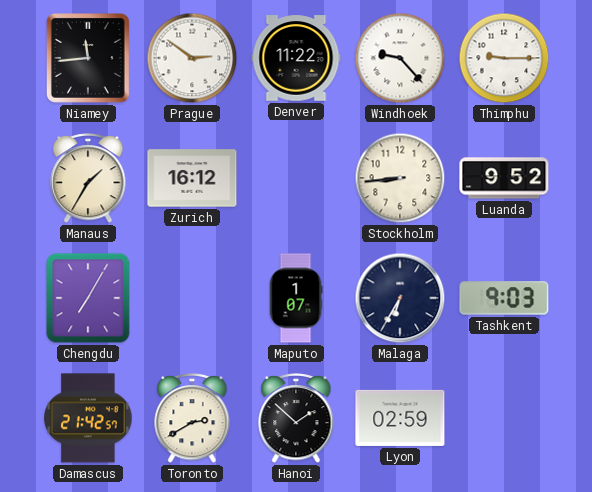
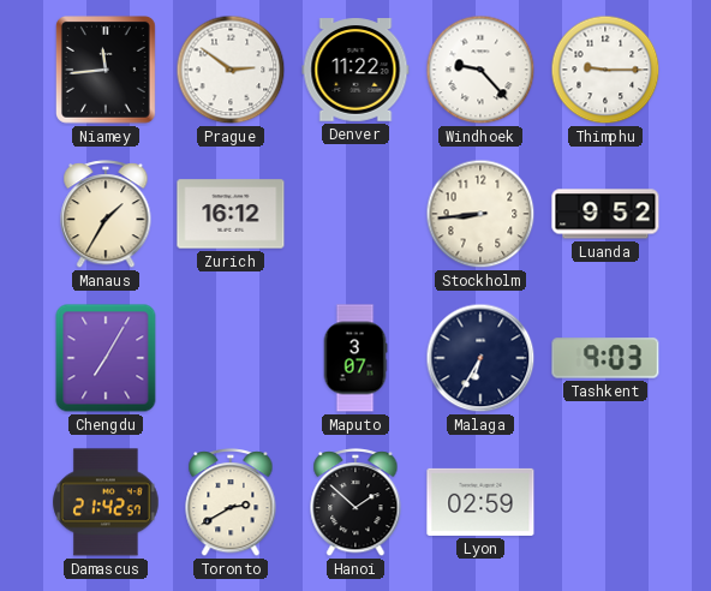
Maputo: 1:07 -> 3:07
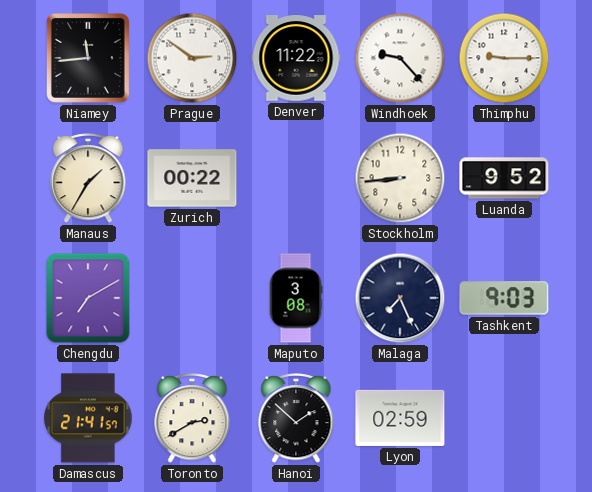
Zurich: 16:12 -> 00:22
Chengdu: 7:05 -> 7:10
Maputo: 3:07 -> 3:08
Malaga: 6:35 -> 7:26
Damascus: 21:42 -> 21:41
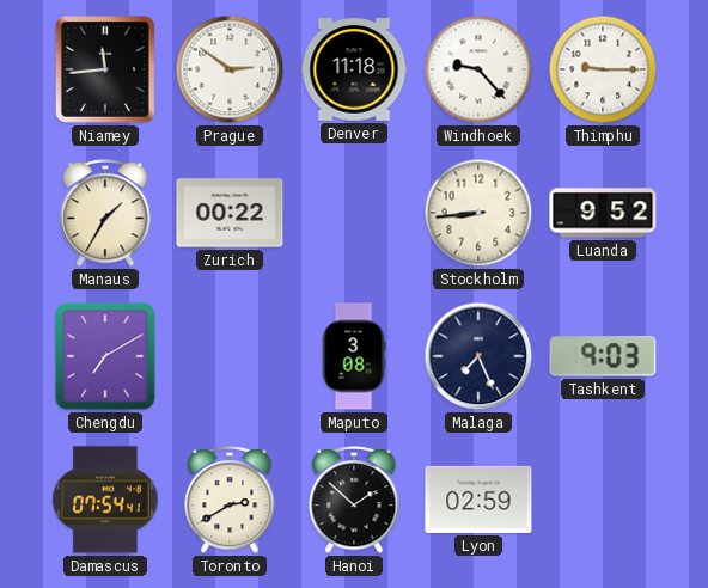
Denver: 11:22 -> 11:18
Damascus: 21:41 -> 07:54
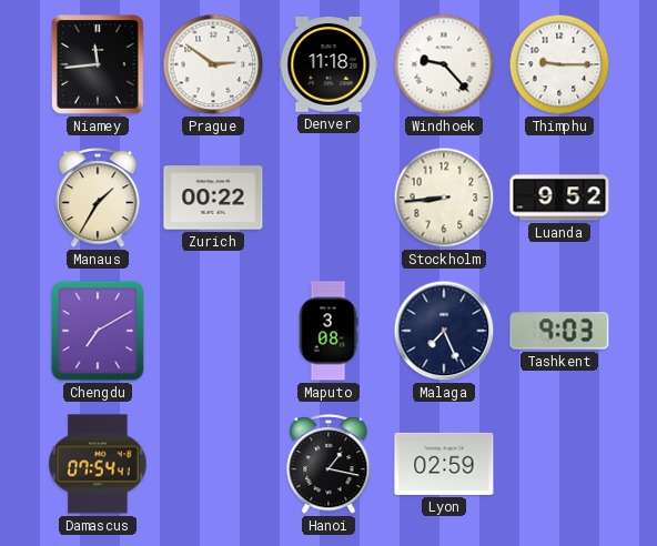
Toronto: 2:40 -> none
Hanoi: 1:52 -> 1:17
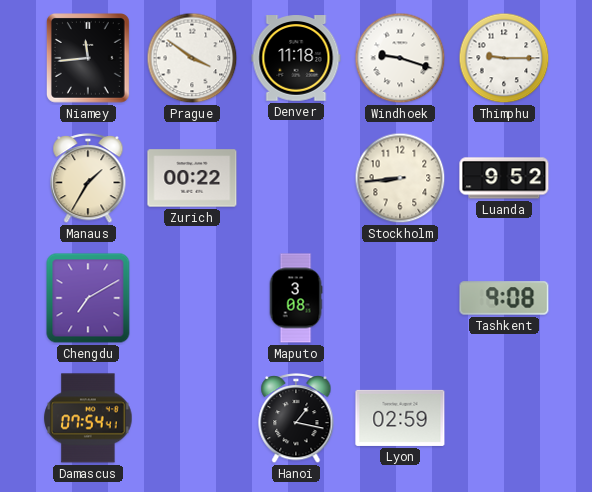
Prague: 2:51 -> 3:51
Windhoek: 9:23 -> 9:18
Malaga: 7:26 -> none
Tashkent: 9:03 -> 9:08
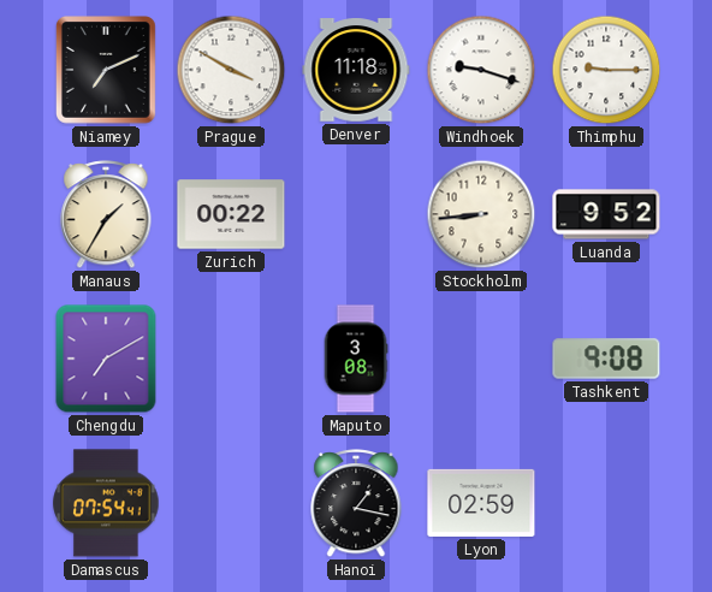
Niamey: 11:44 -> 7:11
Prague: 3:51 -> 3:50
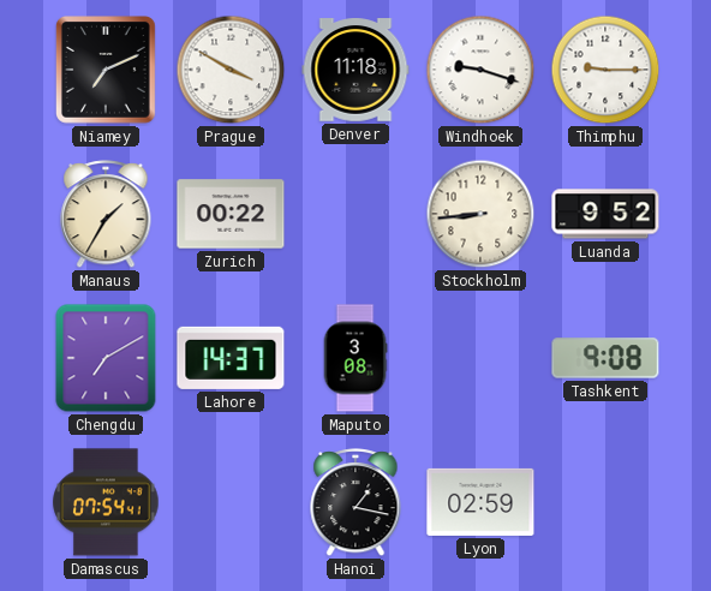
Lahore: none -> 14:37
